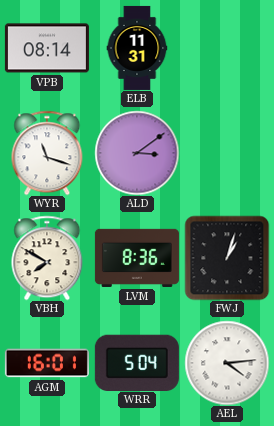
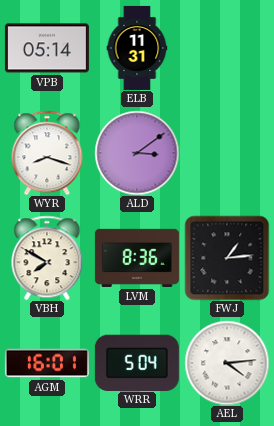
VPB: 08:14 -> 05:14
WYR: 11:18 -> 8:18
FWJ: 1:03 -> 1:14
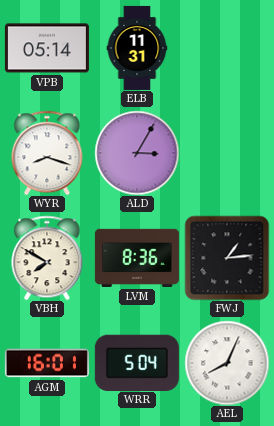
ALD: 3:09 -> 3:05
AEL: 4:14 -> 8:04
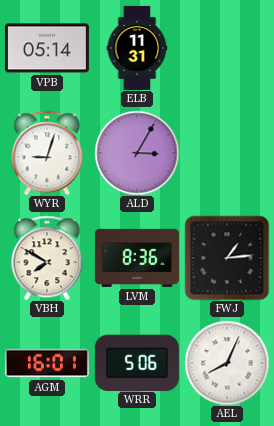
WYR: 8:18 -> 9:03
WRR: 5:04 -> 5:06
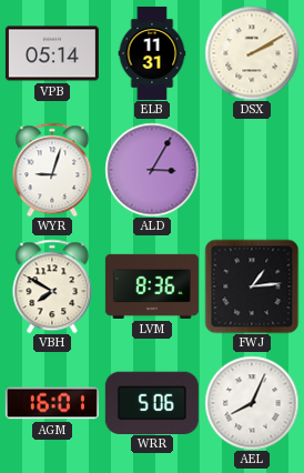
DSX: none -> 2:10
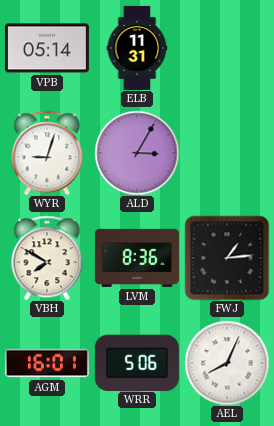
DSX: 2:10 -> none
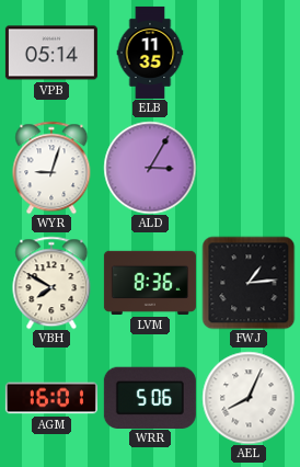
ELB: 11:31 -> 11:35
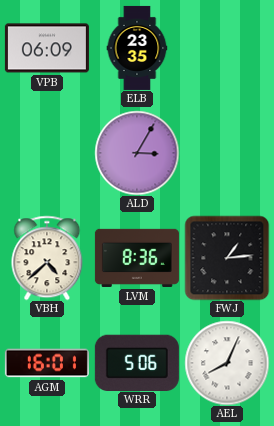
VPB: 05:14 -> 06:09
ELB: 11:35 -> 23:35
WYR: 9:03 -> none
VBH: 7:50 -> 4:38
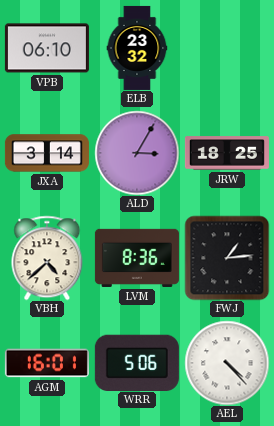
VPB: 06:09 -> 06:10
ELB: 23:35 -> 23:32
JXA: none -> 3:14
JRW: none -> 18:25
AEL: 8:04 -> 4:23
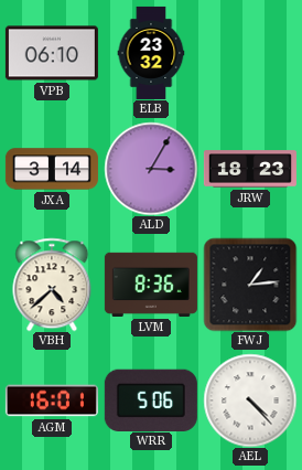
JRW: 18:25 -> 18:23
